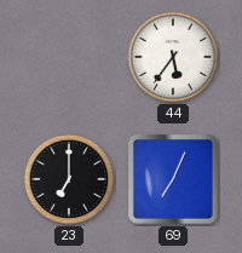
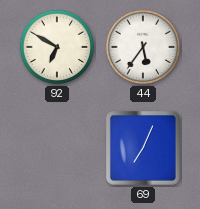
92: none -> 6:50
23: 7:00 -> none
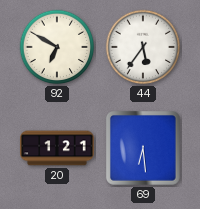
20: none -> 1:21
69: 7:04 -> 6:29
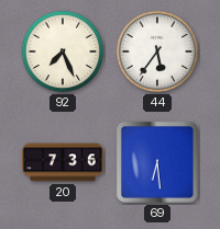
92: 6:50 -> 7:26
20: 1:21 -> 7:36
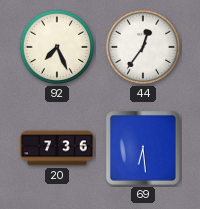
44: 5:36 -> 12:36
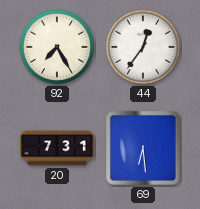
92: 7:26 -> 7:25
20: 7:36 -> 7:31
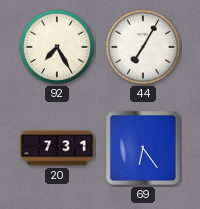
44: 12:36 -> 7:05
69: 6:29 -> 6:24
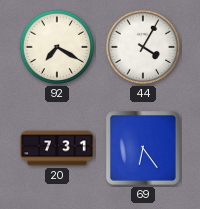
92: 7:25 -> 7:20
44: 7:05 -> 4:05
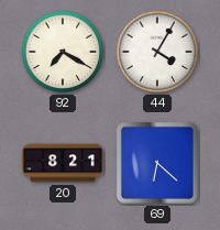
20: 7:31 -> 8:21
69: 6:24 -> 6:22
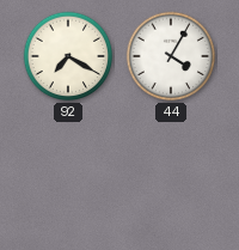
20: 8:21 -> none
69: 6:22 -> none
